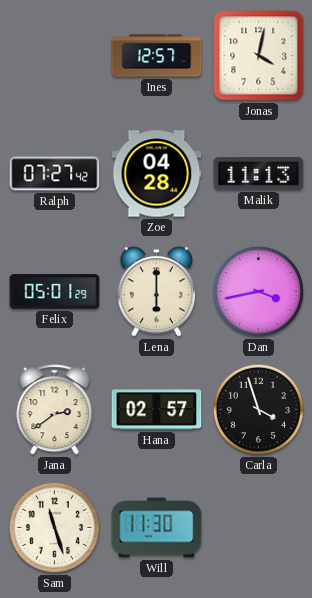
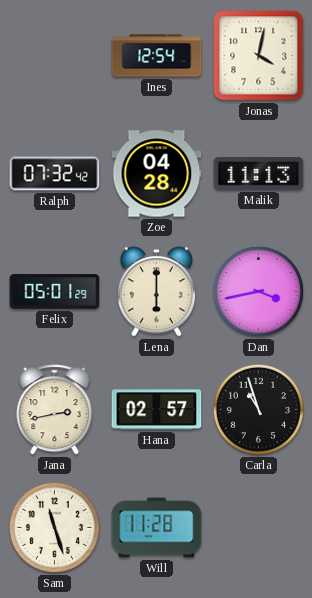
Ines: 12:57 -> 12:54
Ralph: 07:27 -> 07:32
Jana: 2:39 -> 2:43
Carla: 3:57 -> 10:57
Will: 11:30 -> 11:28
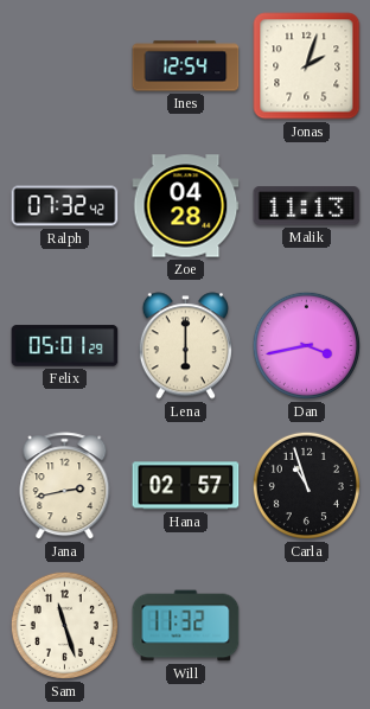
Jonas: 4:02 -> 2:03
Will: 11:28 -> 11:32
